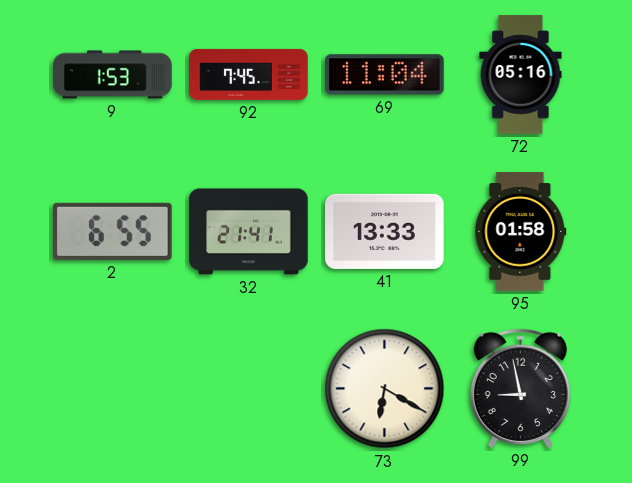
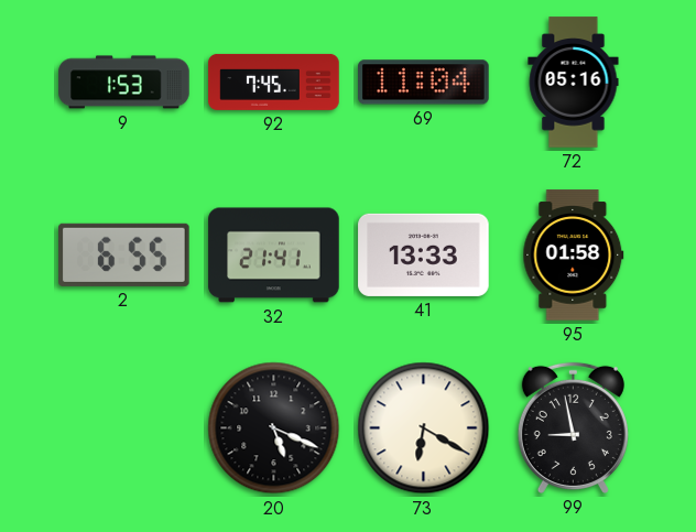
20: none -> 5:19
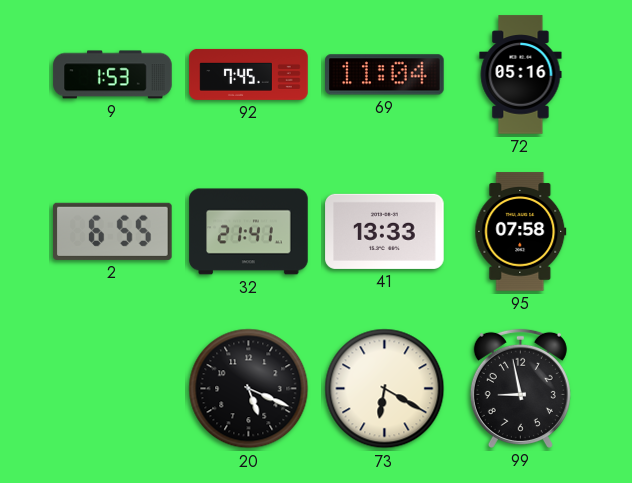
95: 01:58 -> 07:58
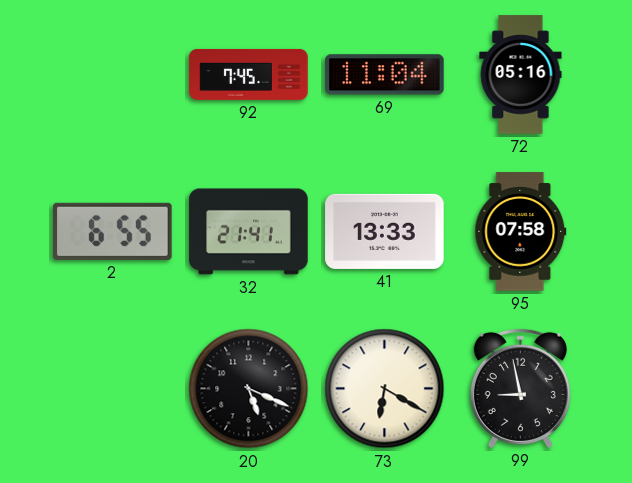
9: 1:53 -> none
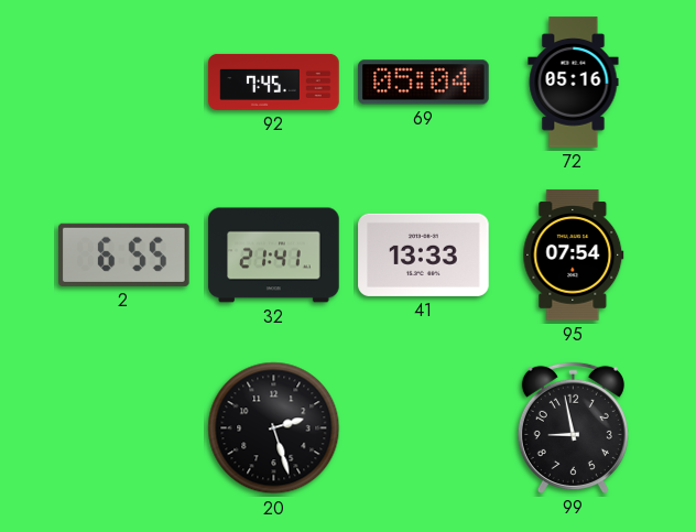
69: 11:04 -> 05:04
95: 07:58 -> 07:54
20: 5:19 -> 2:27
73: 6:20 -> none
